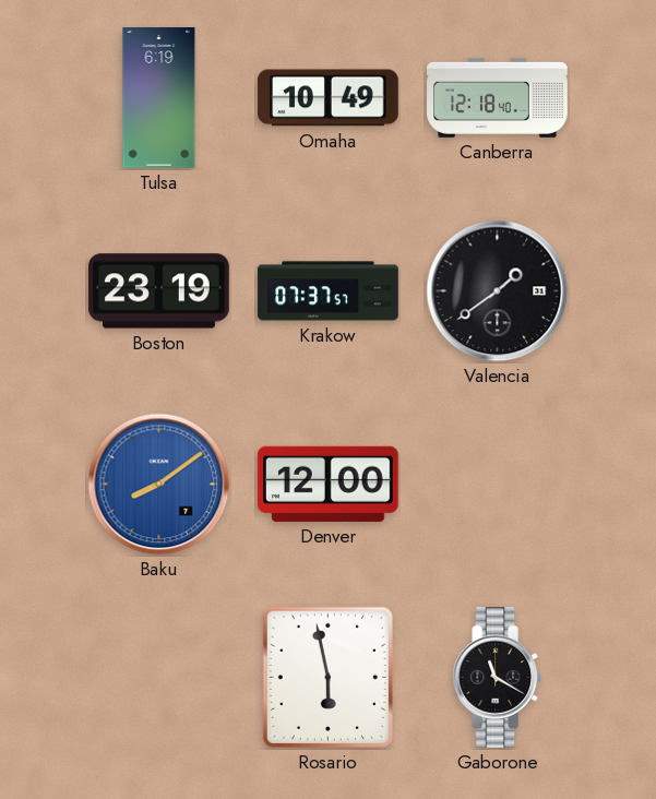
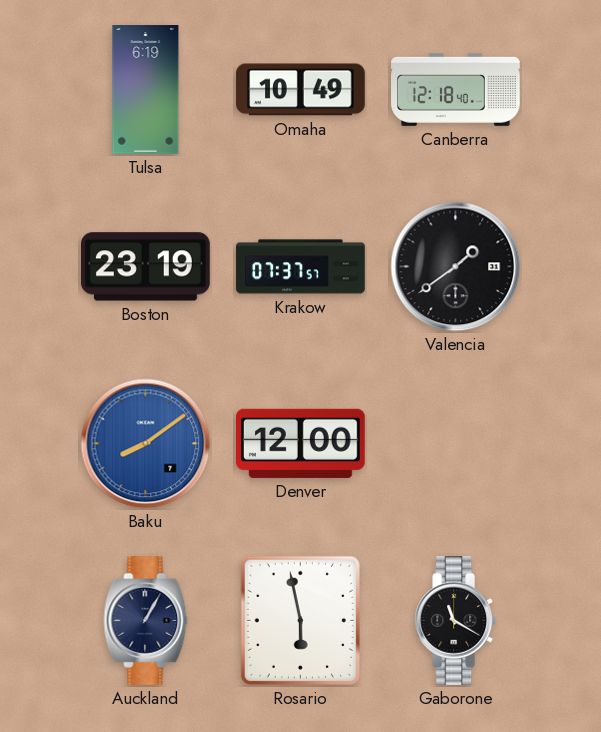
Auckland: none -> 1:05
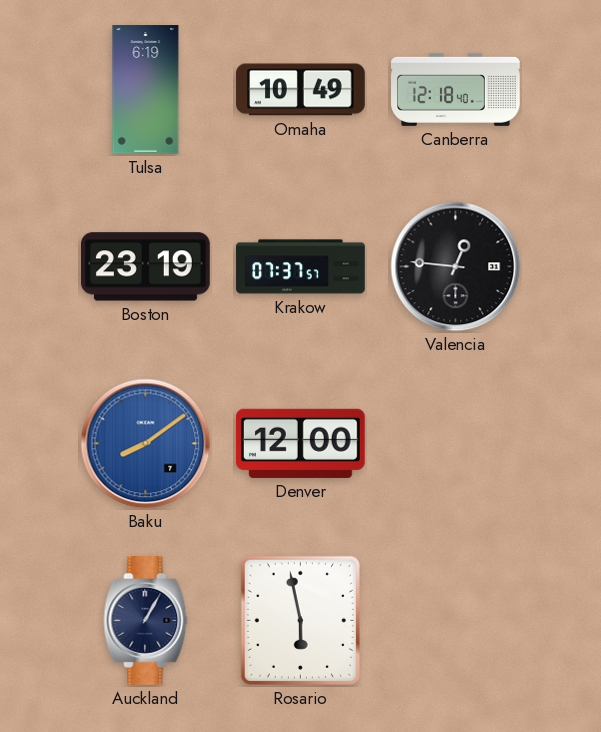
Valencia: 1:39 -> 12:46
Gaborone: 11:20 -> none
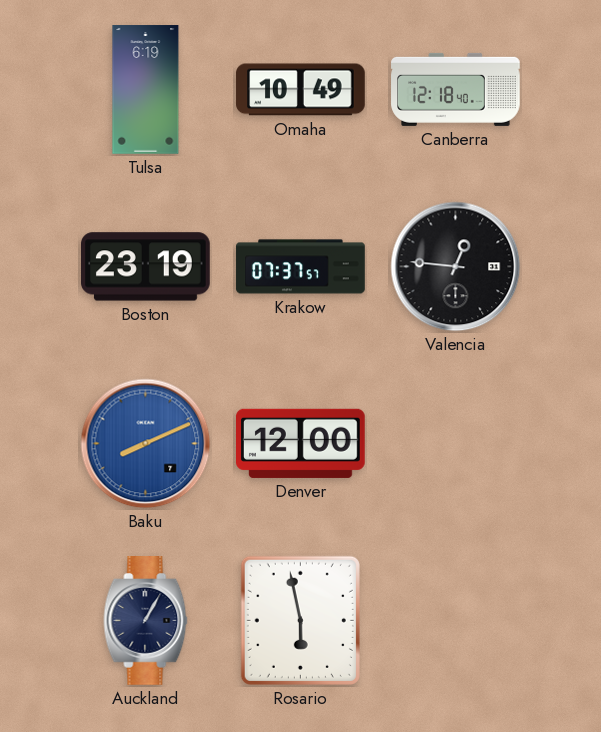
Baku: 8:09 -> 8:11
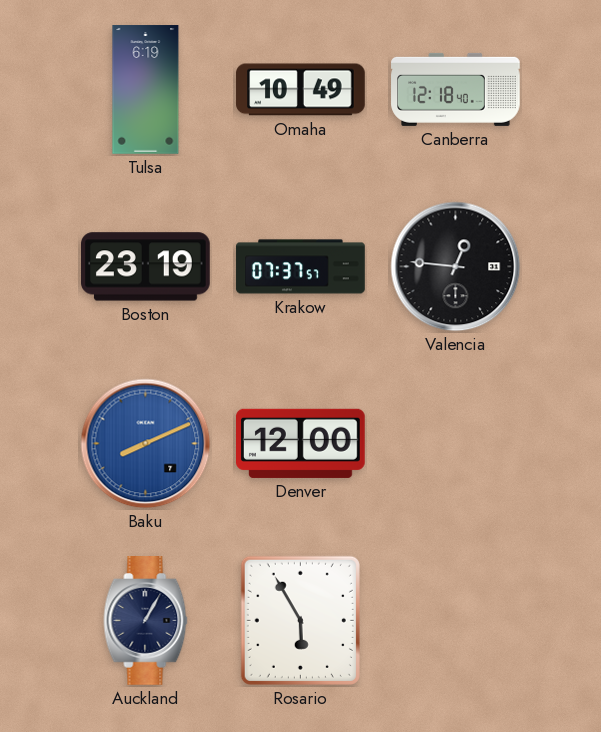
Rosario: 5:58 -> 5:55
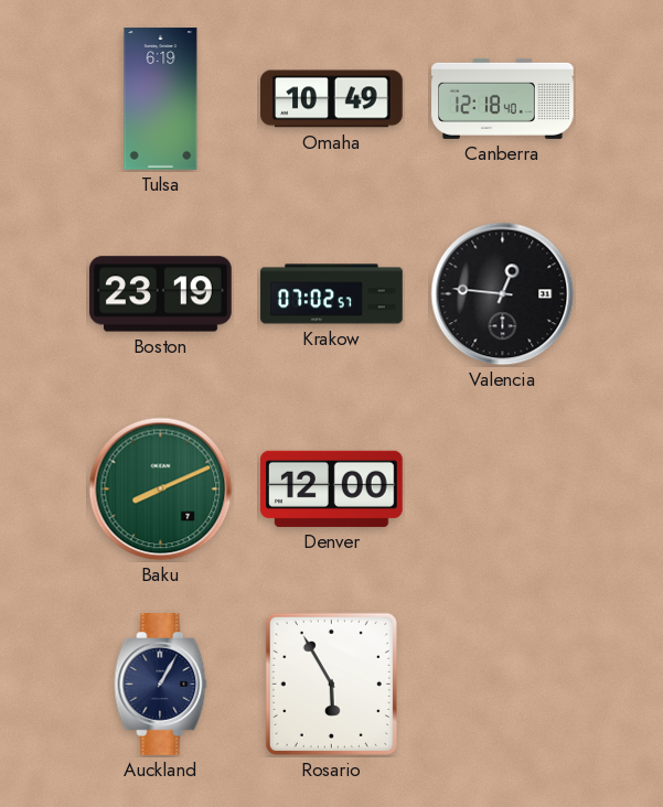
Krakow: 07:37 -> 07:02
Baku dial: blue -> green
